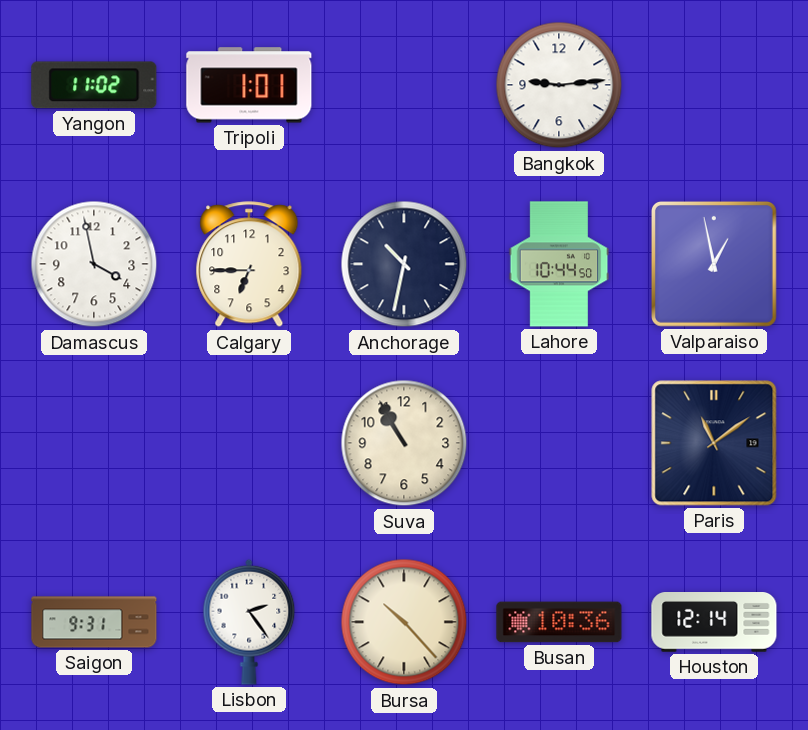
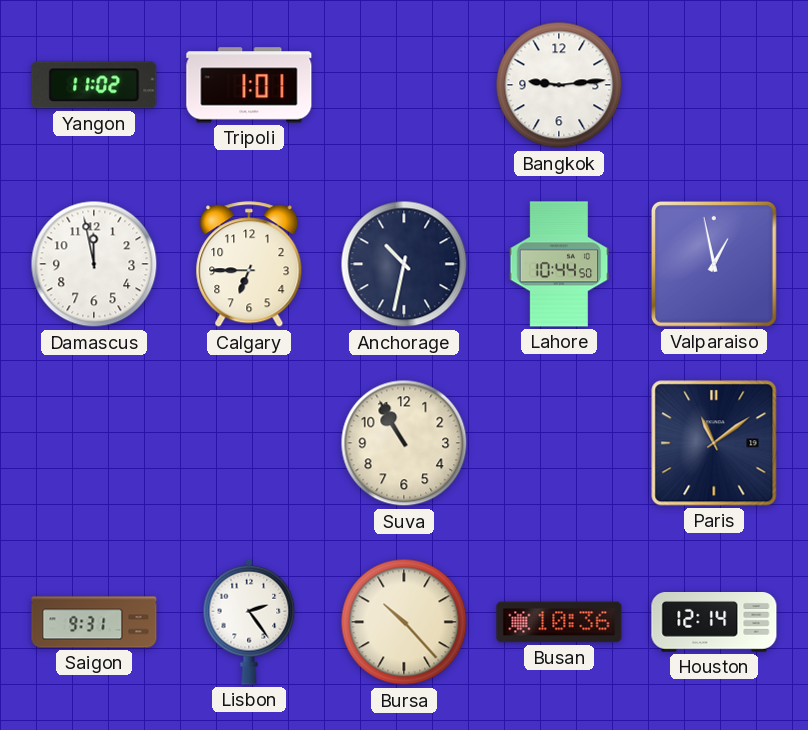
Damascus: 3:58 -> 11:58
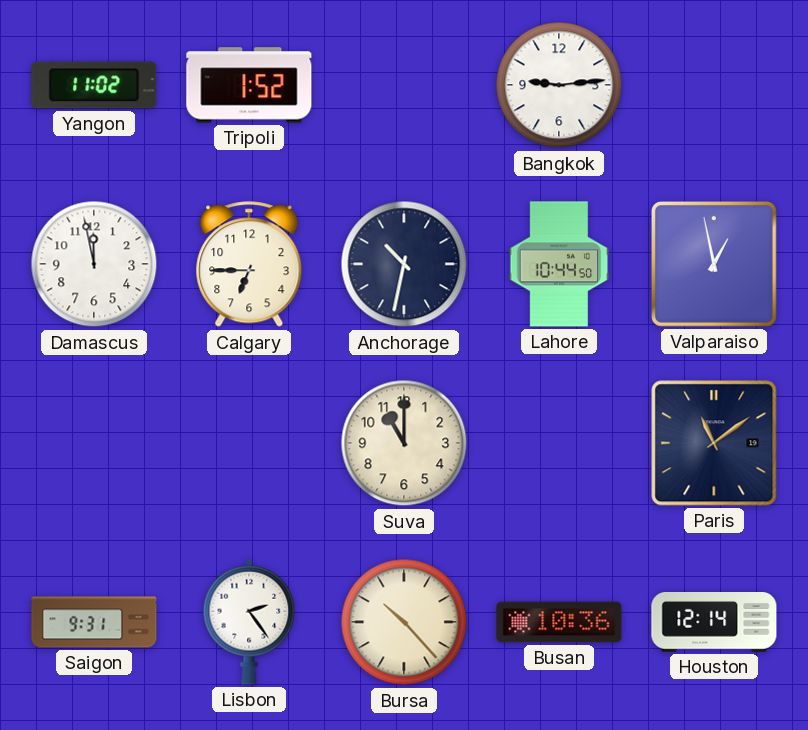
Tripoli: 1:01 -> 1:52
Suva: 10:55 -> 11:00
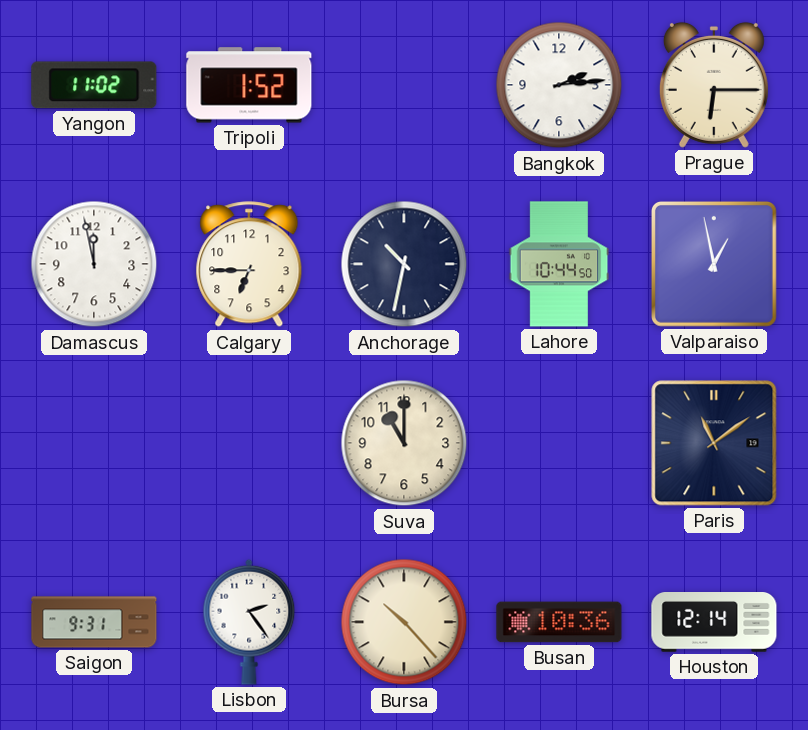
Bangkok: 9:14 -> 2:14
Prague: none -> 6:15
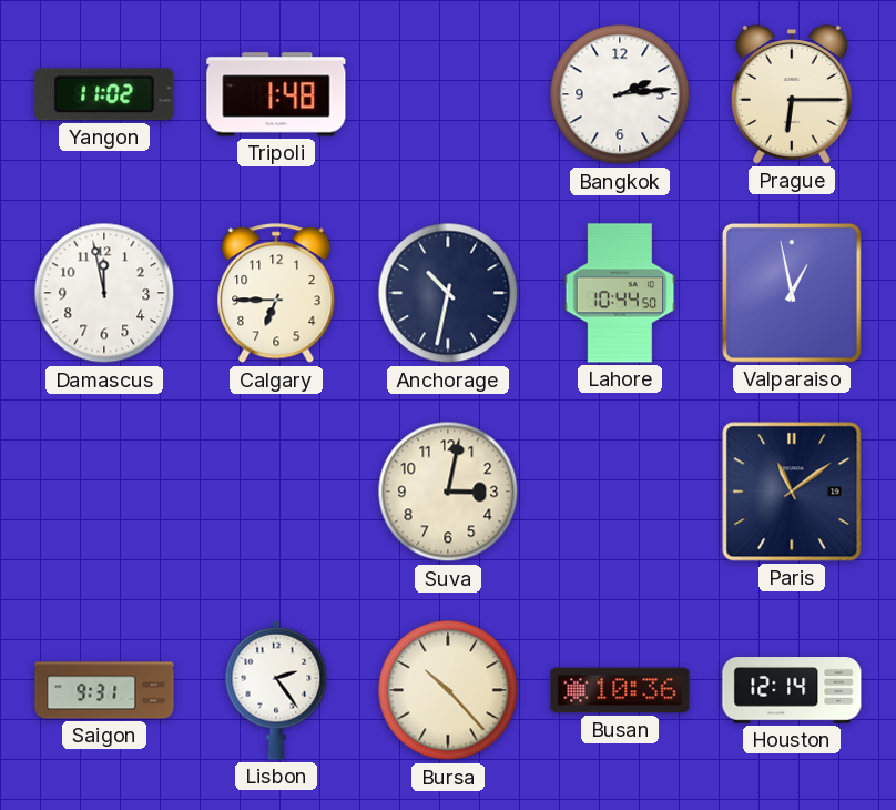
Tripoli: 1:52 -> 1:48
Suva: 11:00 -> 3:02
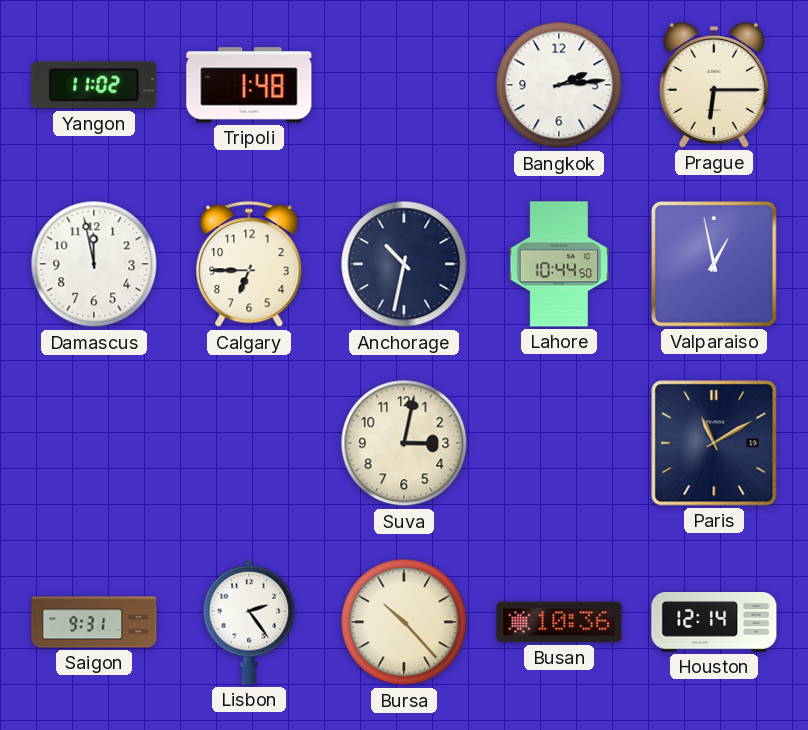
Paris: 11:09 -> 11:10
